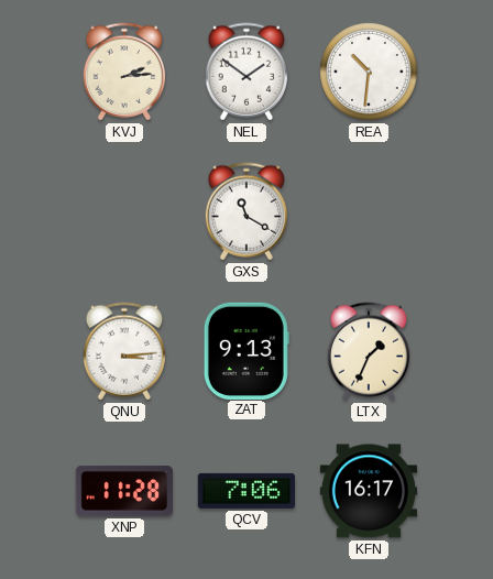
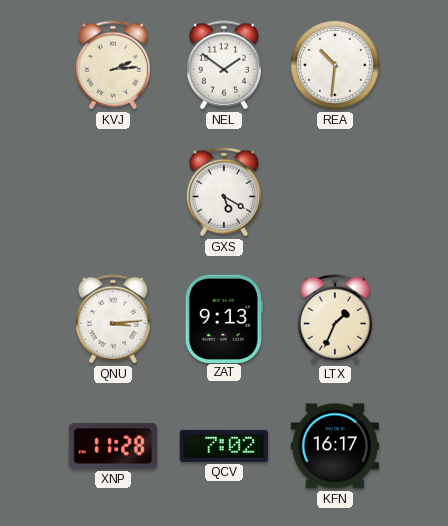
GXS: 11:20 -> 5:20
QCV: 7:06 -> 7:02
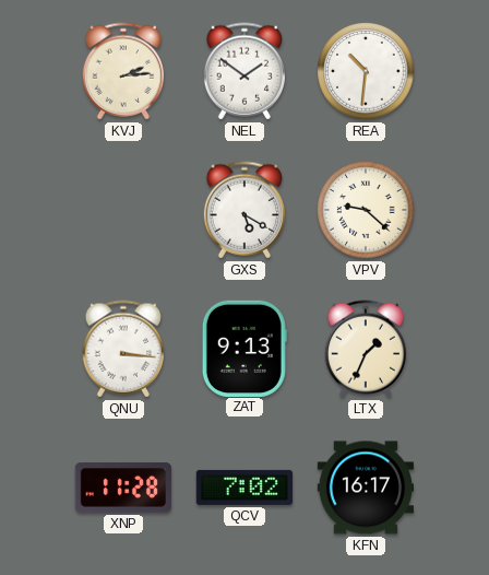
VPV: none -> 9:22
QNU: 3:14 -> 3:16
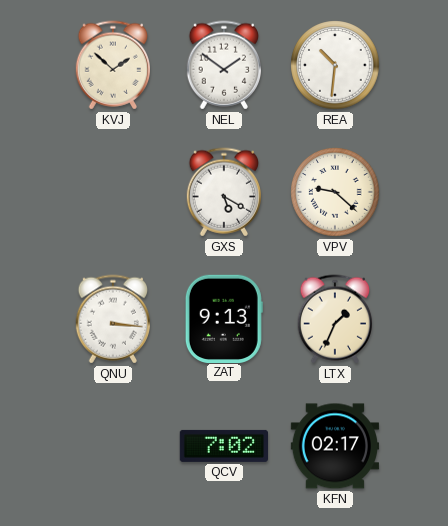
KVJ: 2:14 -> 1:52
XNP: 11:28 -> none
KFN: 16:17 -> 02:17
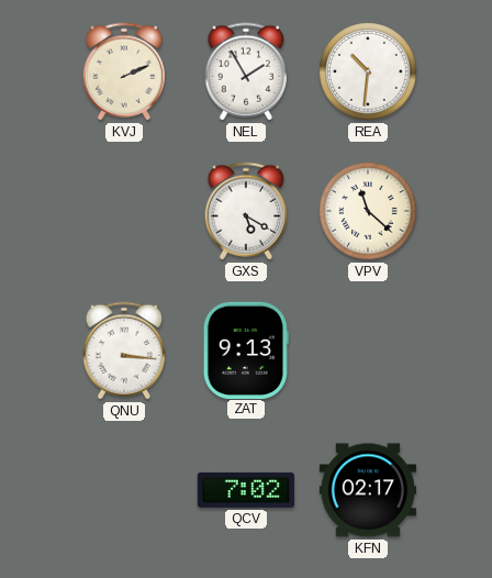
KVJ: 1:52 -> 2:11
NEL: 1:51 -> 1:55
VPV: 9:22 -> 11:22
LTX: 1:34 -> none
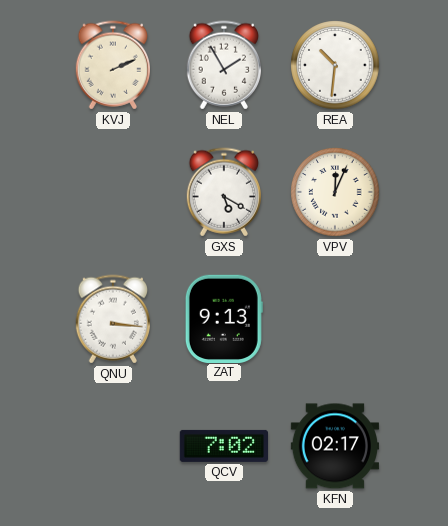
VPV: 11:22 -> 12:04
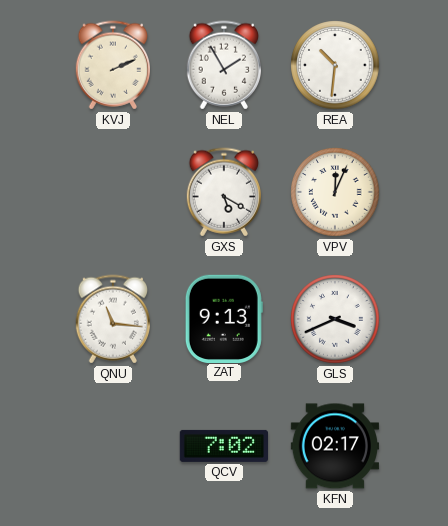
QNU: 3:16 -> 11:16
GLS: none -> 3:41
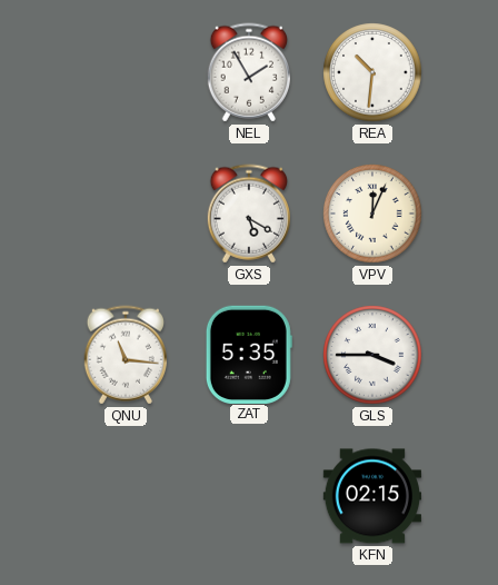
KVJ: 2:11 -> none
ZAT: 9:13 -> 5:35
GLS: 3:41 -> 3:45
QCV: 7:02 -> none
KFN: 02:17 -> 02:15
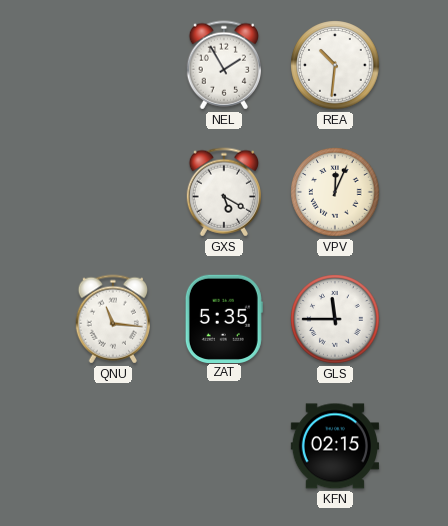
GLS: 3:45 -> 11:45
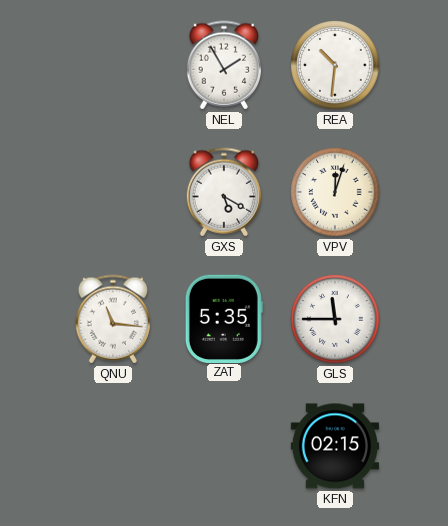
VPV: 12:04 -> 12:03
